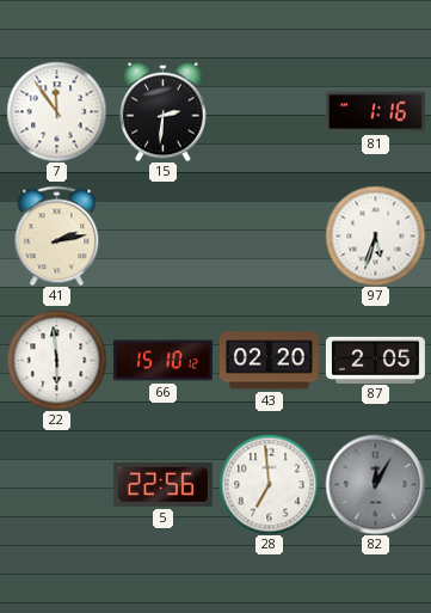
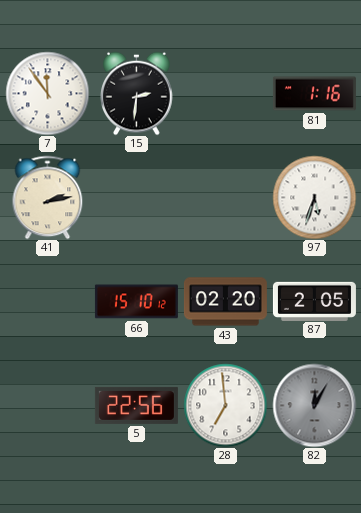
22: 5:59 -> none
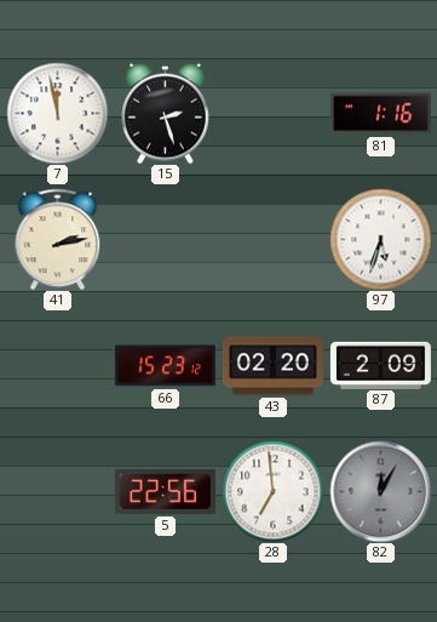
7: 11:54 -> 11:58
15: 2:31 -> 2:27
66: 15:10 -> 15:23
87: 2:05 -> 2:09
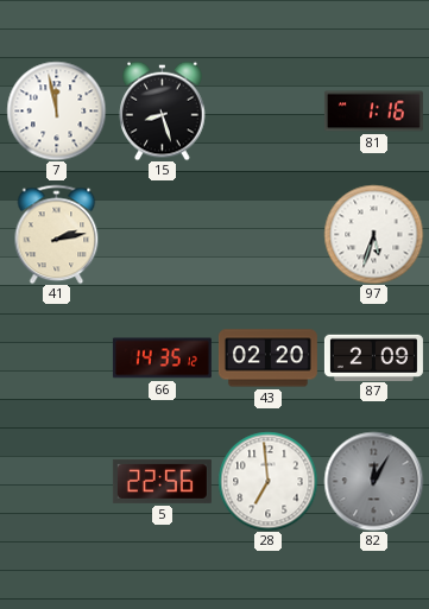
15: 2:27 -> 8:27
66: 15:23 -> 14:35
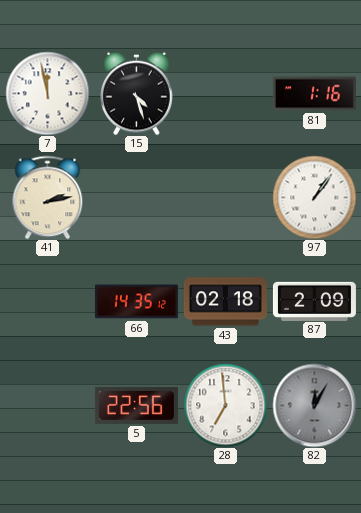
15: 8:27 -> 4:27
97: 5:33 -> 1:06
43: 02:20 -> 02:18
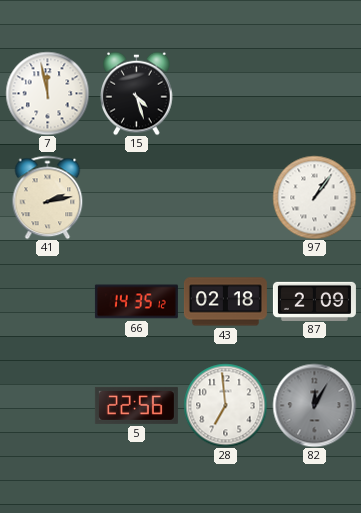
81: 1:16 -> none
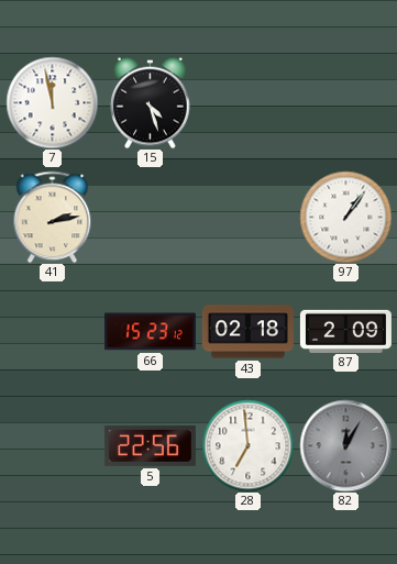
66: 14:35 -> 15:23
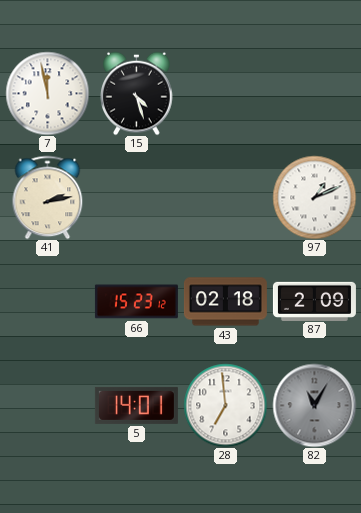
97: 1:06 -> 1:11
5: 22:56 -> 14:01
82: 12:05 -> 11:05
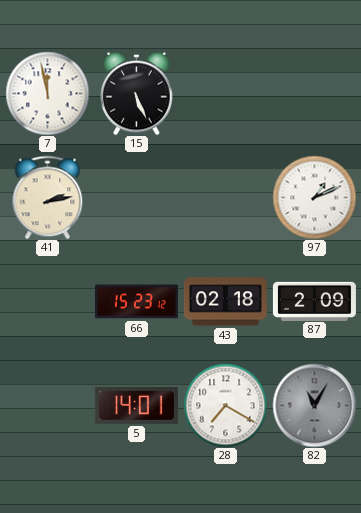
15: 4:27 -> 5:26
28: 6:59 -> 7:20
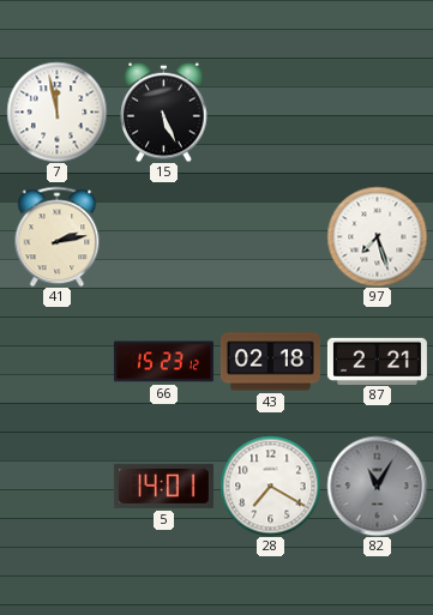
97: 1:11 -> 7:27
87: 2:09 -> 2:21
